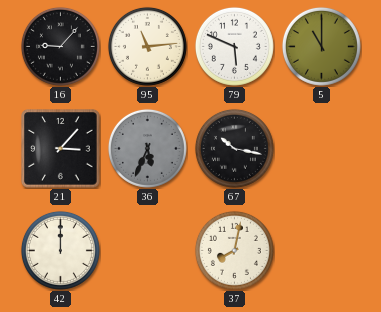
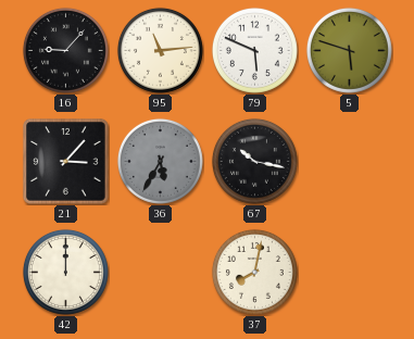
5: 11:00 -> 5:48
36: 5:34 -> 5:35
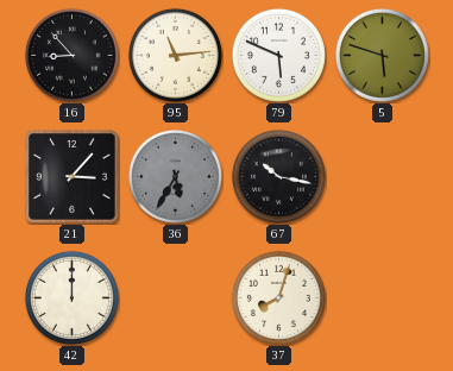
16: 9:07 -> 8:53
37: 8:02 -> 8:03
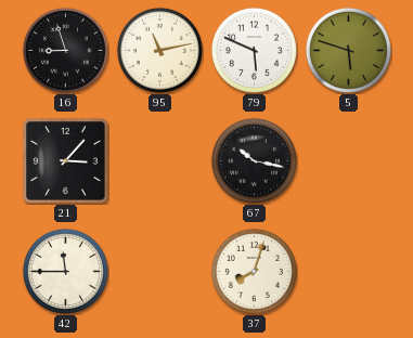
16: 8:53 -> 8:57
95: 11:14 -> 11:13
36: 5:35 -> none
42: 12:00 -> 11:45
